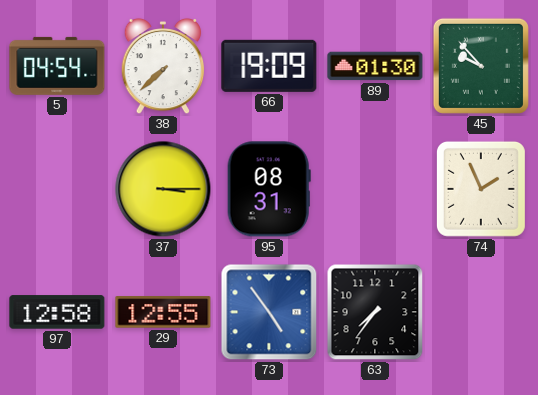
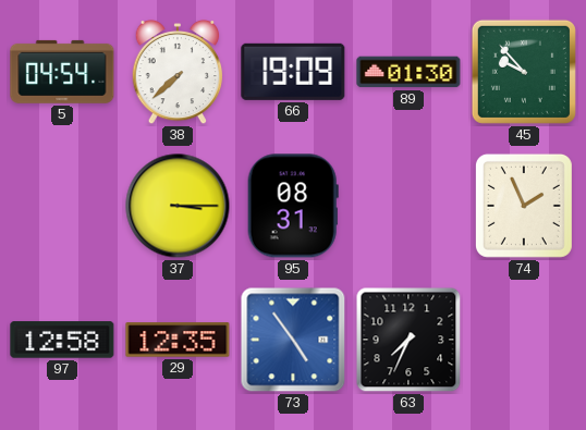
29: 12:55 -> 12:35
63: 7:36 -> 7:34
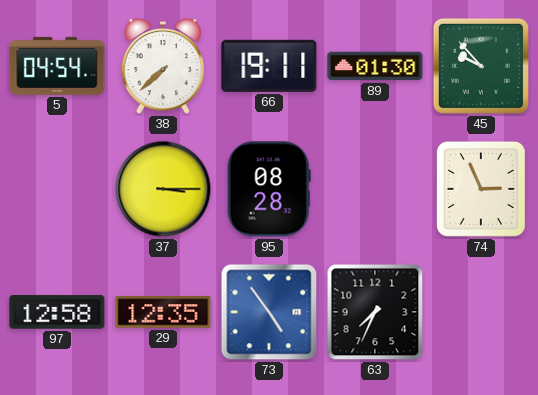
66: 19:09 -> 19:11
95: 08:31 -> 08:28
74: 1:56 -> 2:56
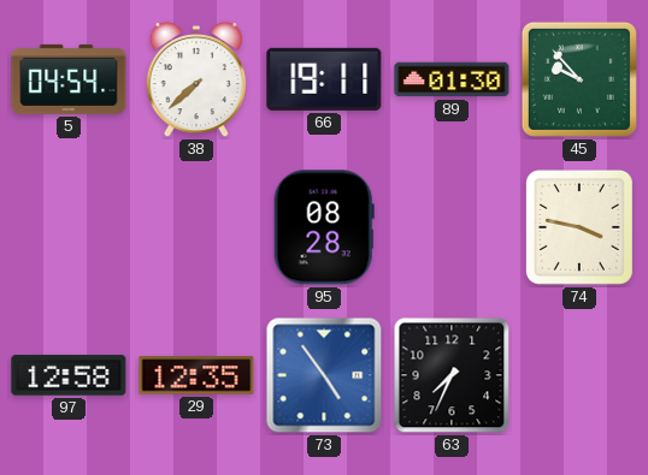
37: 3:15 -> none
74: 2:56 -> 3:47
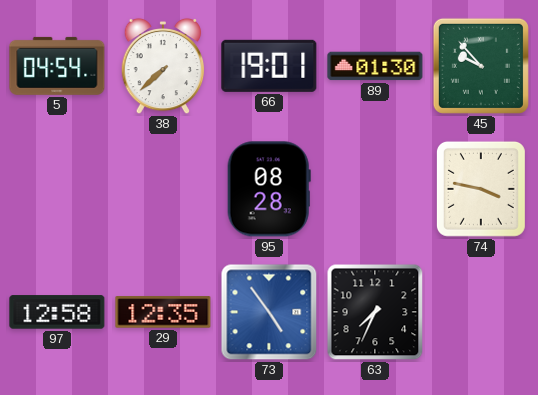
66: 19:11 -> 19:01
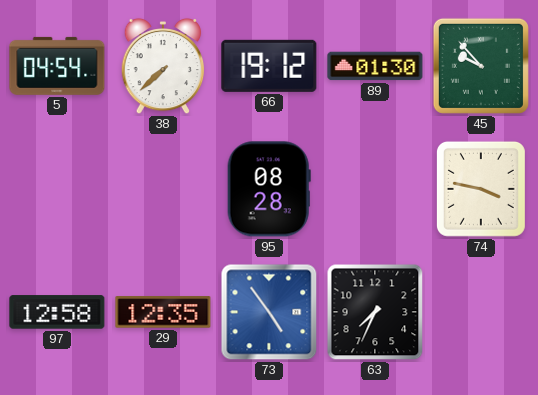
66: 19:01 -> 19:12
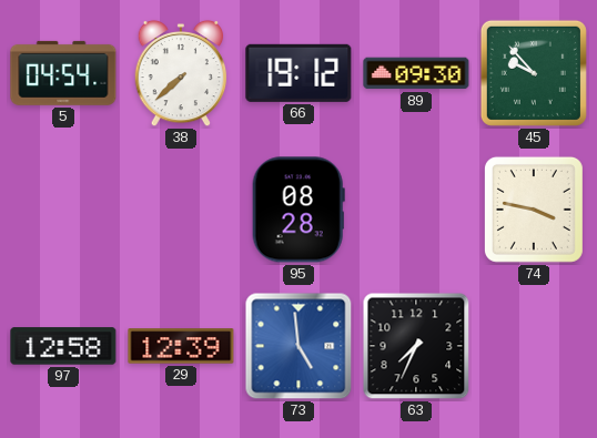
89: 01:30 -> 09:30
29: 12:35 -> 12:39
73: 4:54 -> 4:59
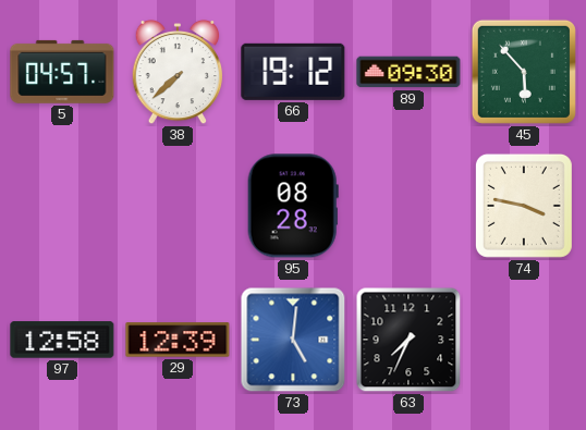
5: 04:54 -> 04:57
45: 9:53 -> 5:53
73: 4:59 -> 5:01
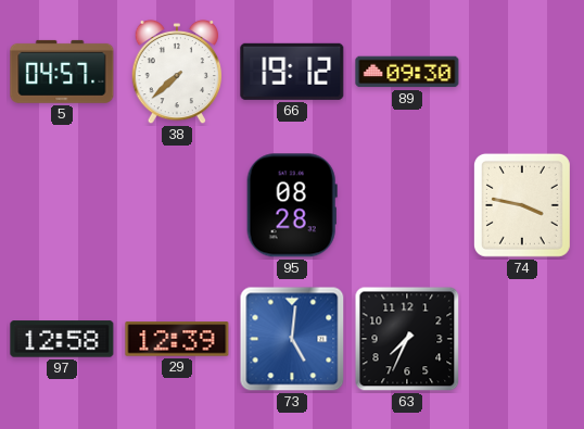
45: 5:53 -> none
